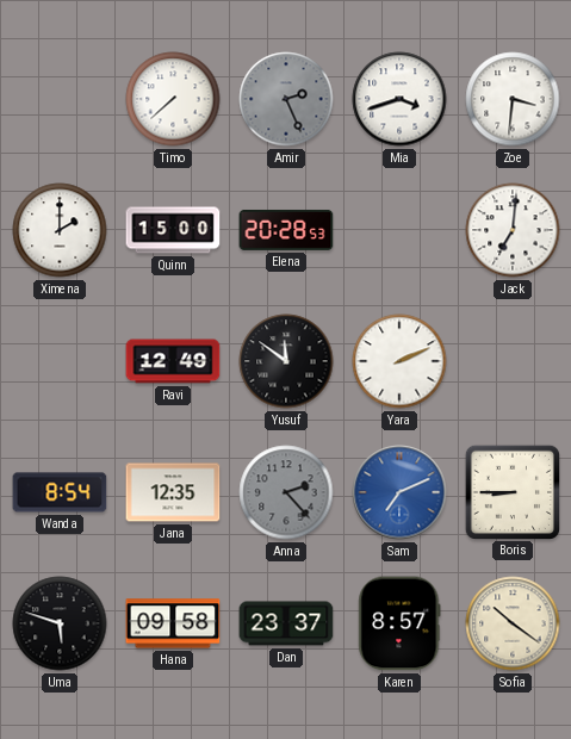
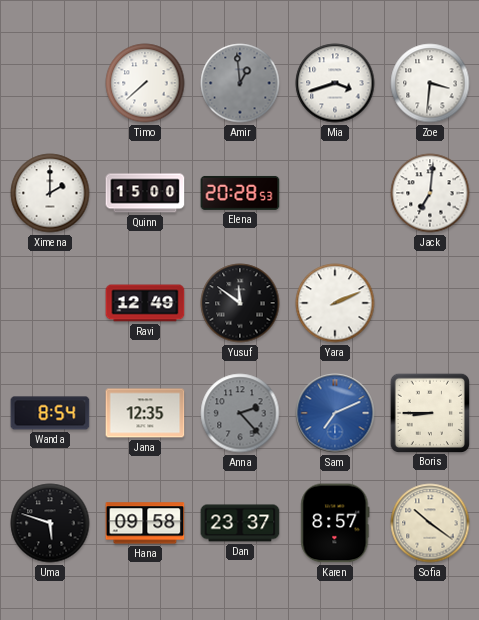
Amir: 2:26 -> 12:59
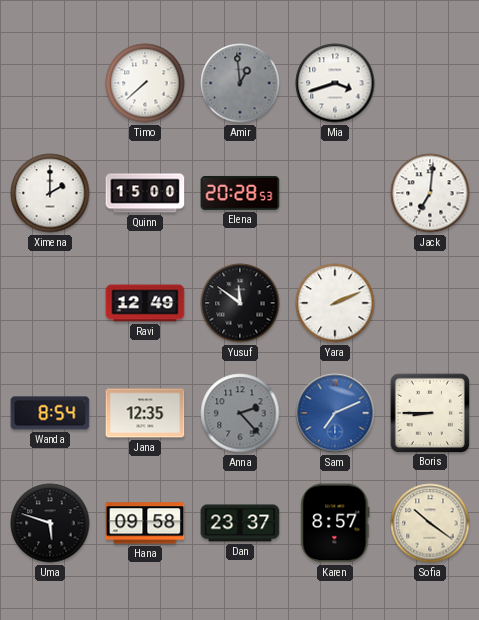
Zoe: 3:31 -> none
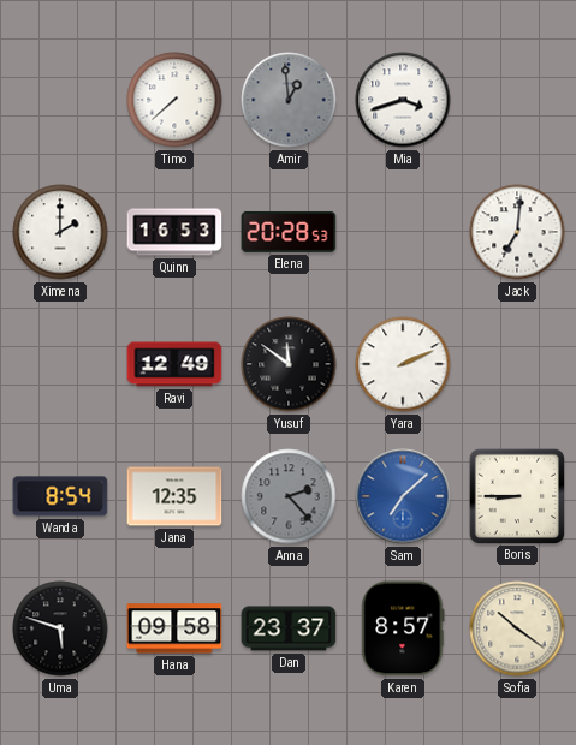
Quinn: 15:00 -> 16:53
Sam: 7:11 -> 7:08
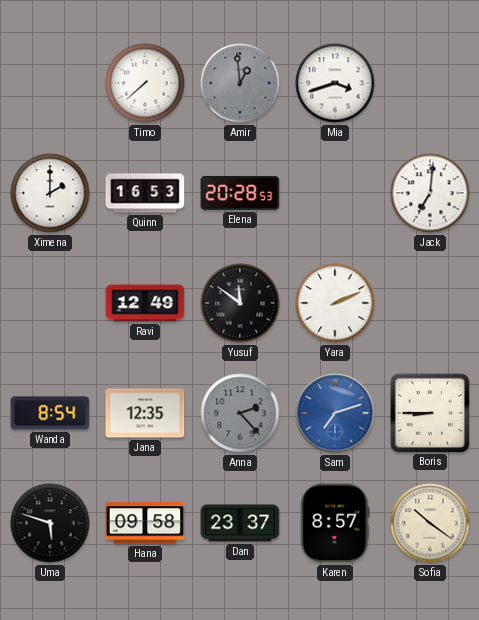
Sam: 7:08 -> 7:12
